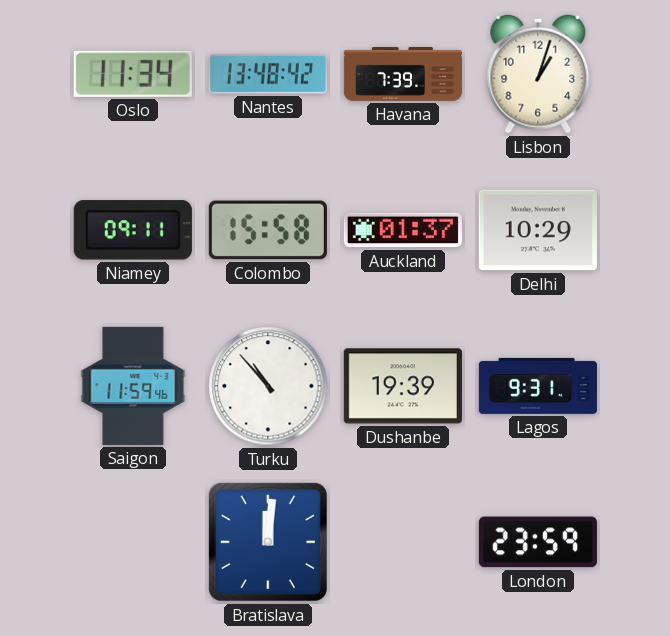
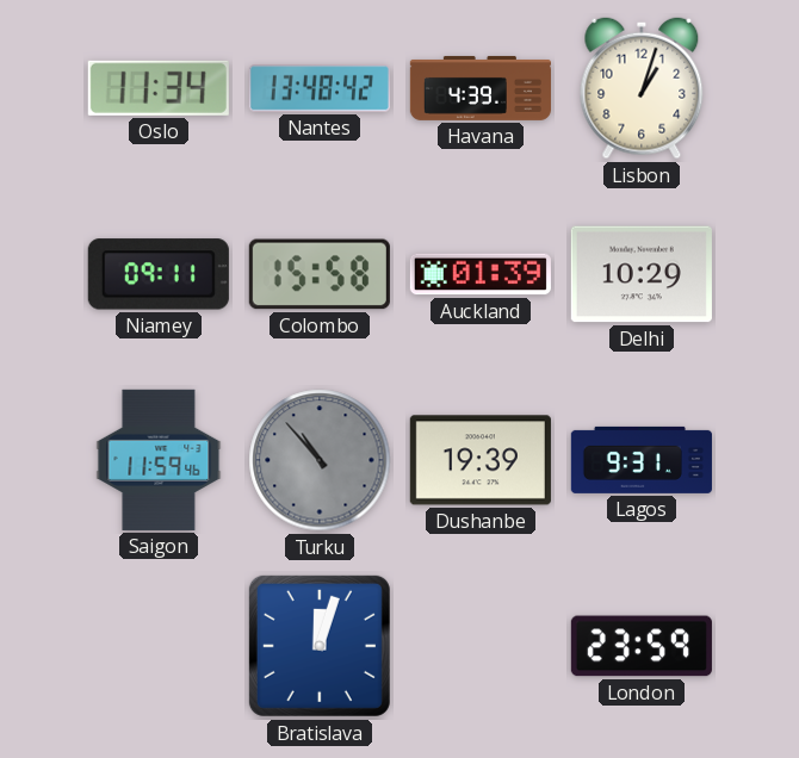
Havana: 7:39 -> 4:39
Auckland: 01:37 -> 01:39
Turku dial: white -> grey
Bratislava: 12:01 -> 12:03
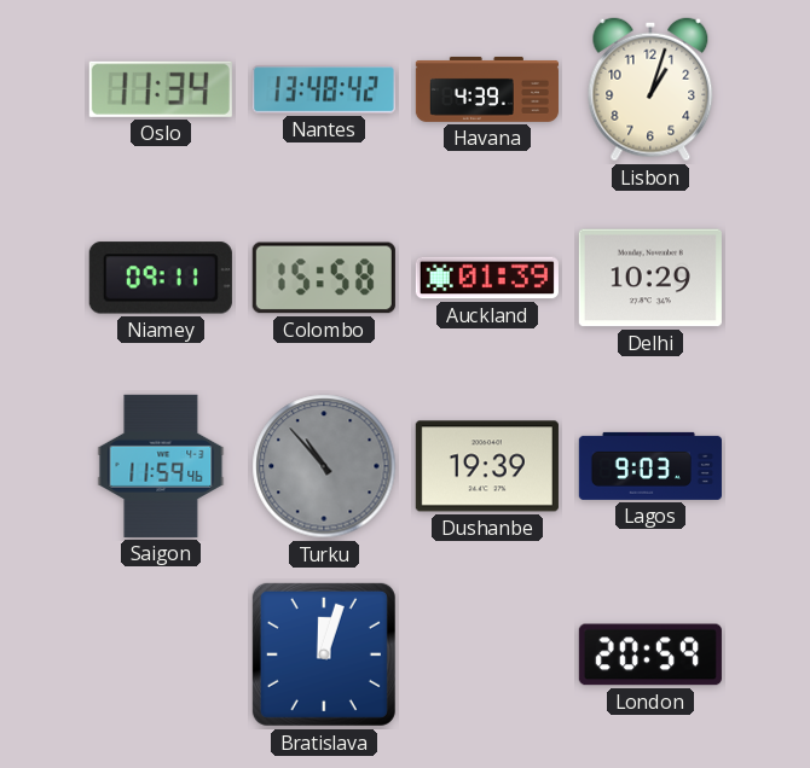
Lagos: 9:31 -> 9:03
London: 23:59 -> 20:59
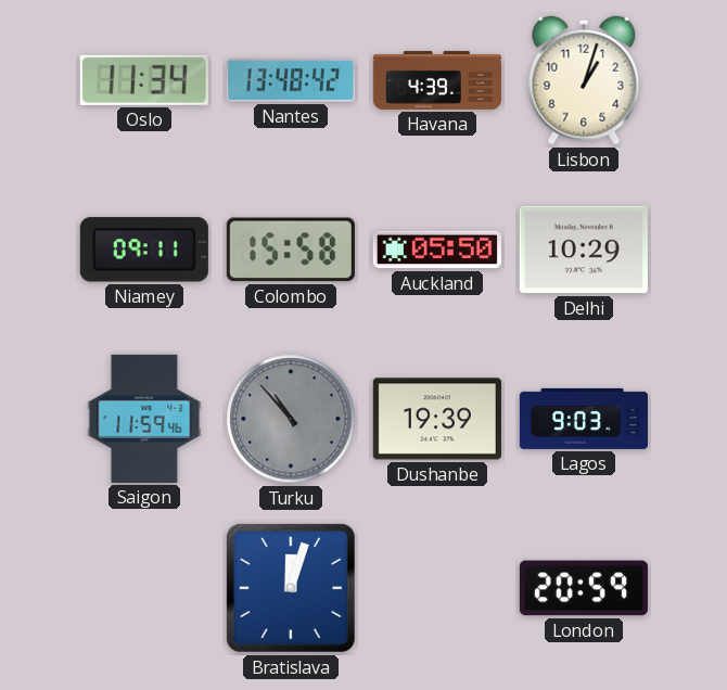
Auckland: 01:39 -> 05:50
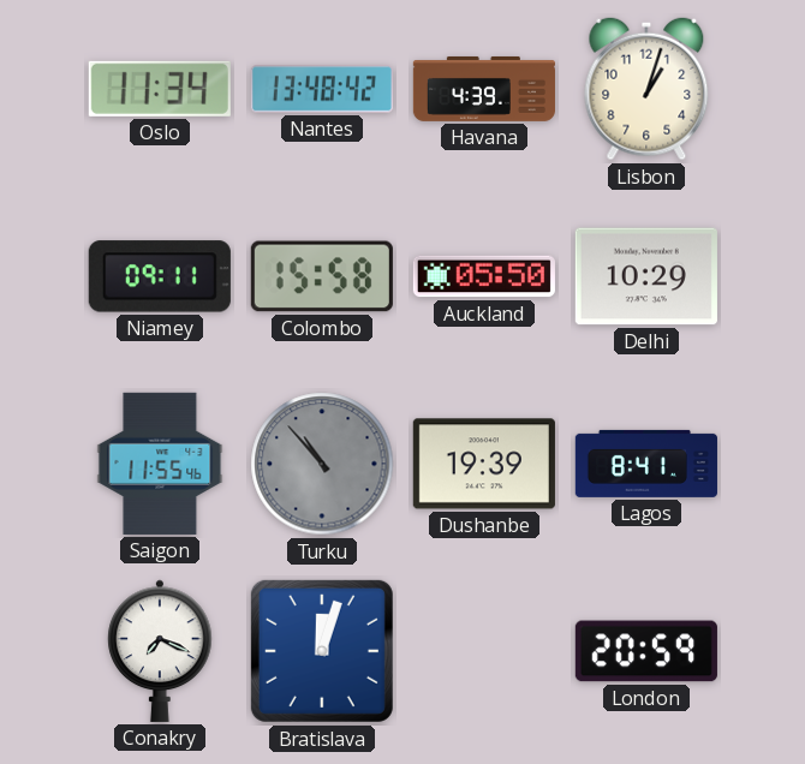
Saigon: 11:59 -> 11:55
Lagos: 9:03 -> 8:41
Conakry: none -> 7:19
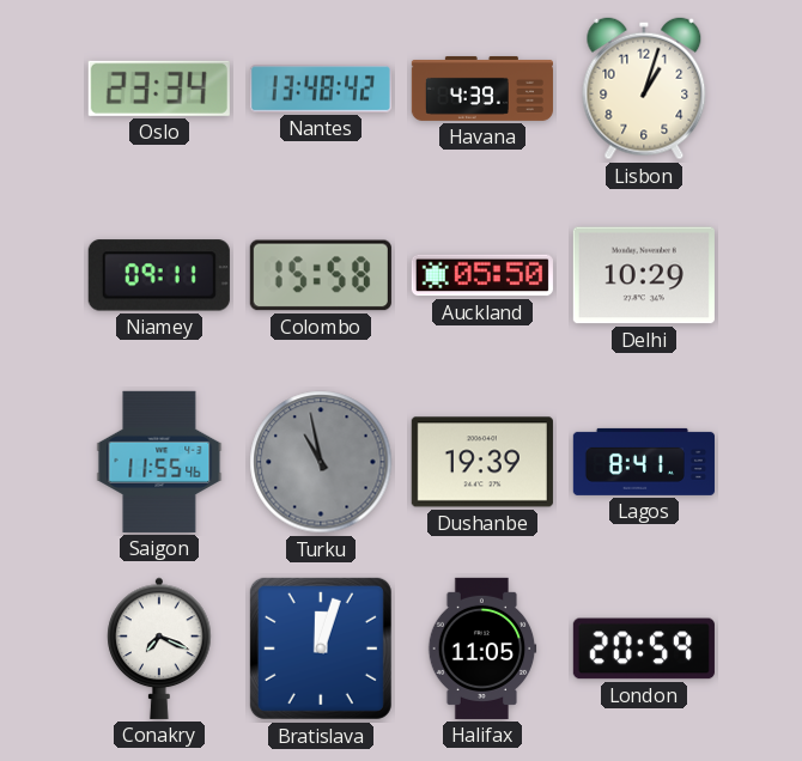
Oslo: 11:34 -> 23:34
Turku: 10:53 -> 10:58
Halifax: none -> 11:05
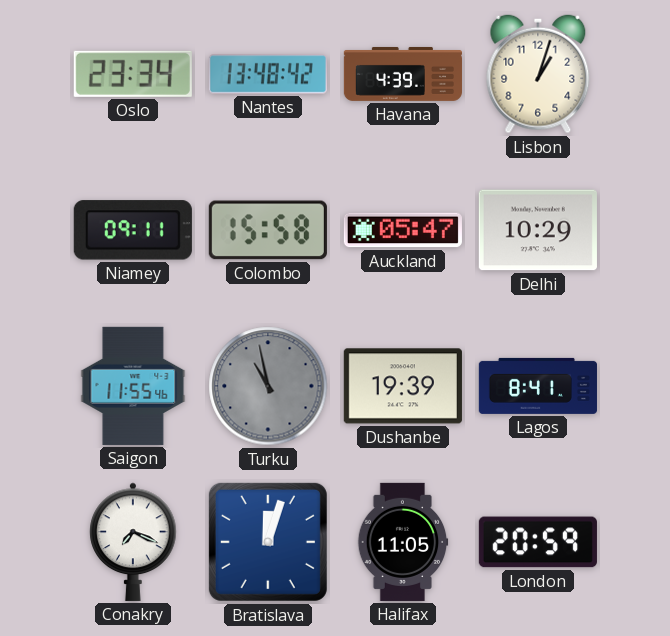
Auckland: 05:50 -> 05:47
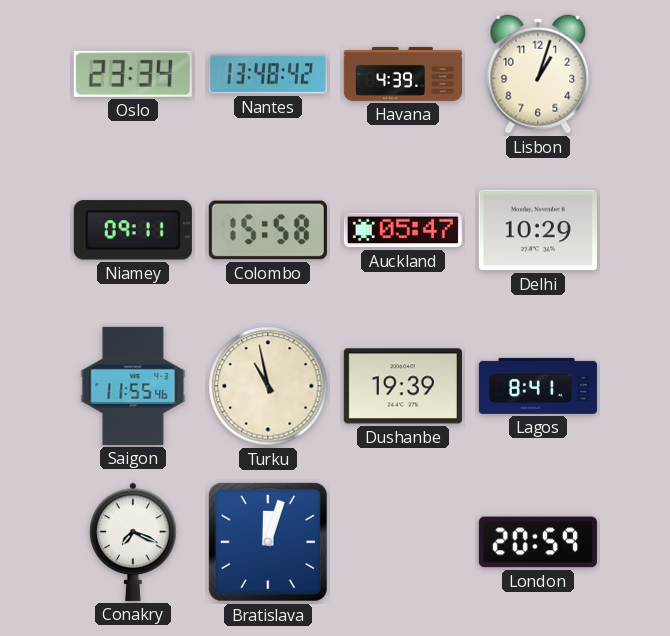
Turku dial: grey -> cream
Halifax: 11:05 -> none
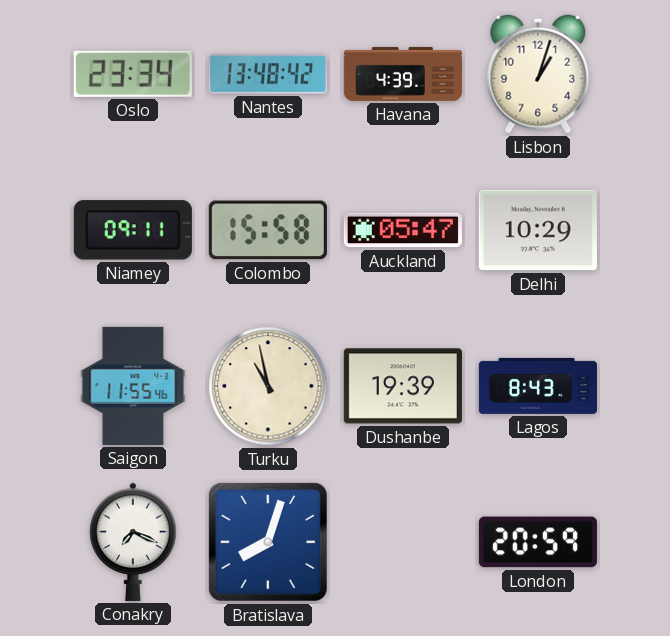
Lagos: 8:41 -> 8:43
Bratislava: 12:03 -> 8:03
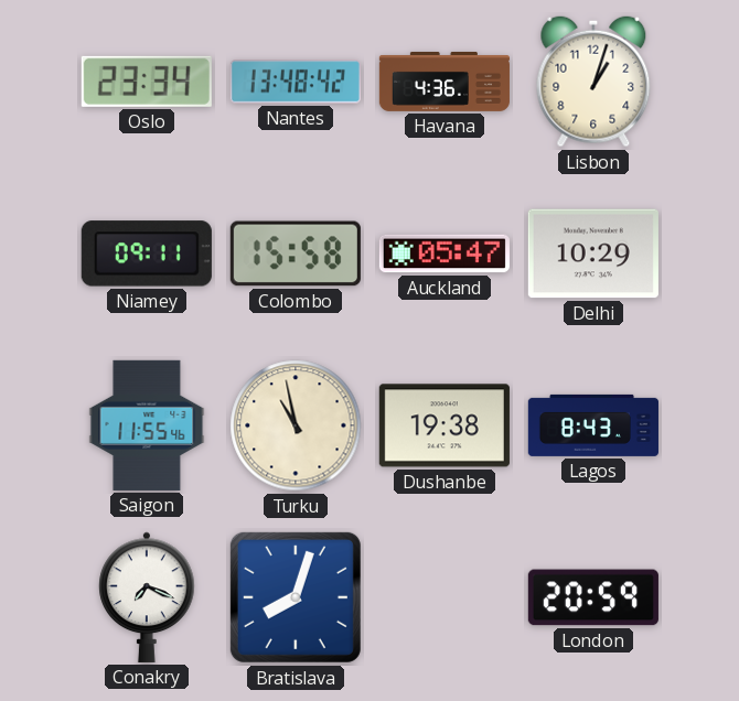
Havana: 4:39 -> 4:36
Dushanbe: 19:39 -> 19:38
